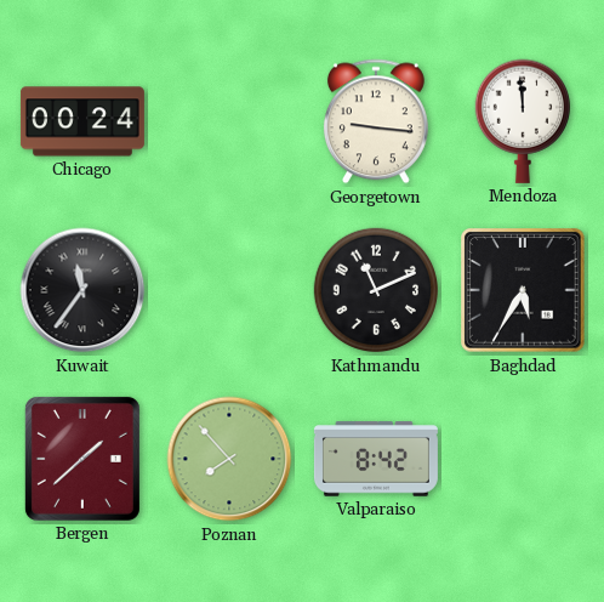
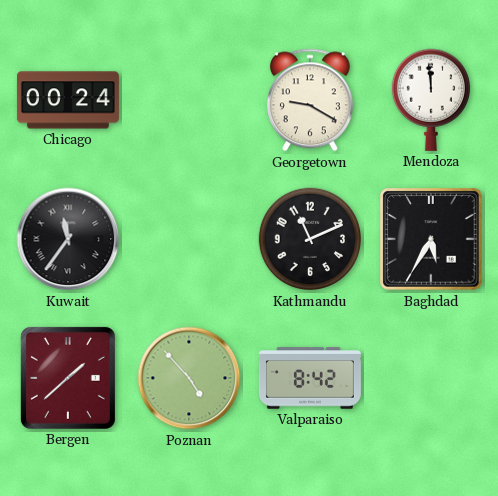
Georgetown: 9:16 -> 9:20
Poznan: 7:53 -> 4:53
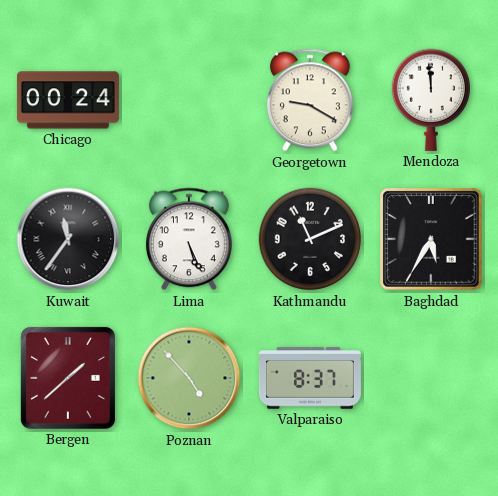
Lima: none -> 5:26
Valparaiso: 8:42 -> 8:37
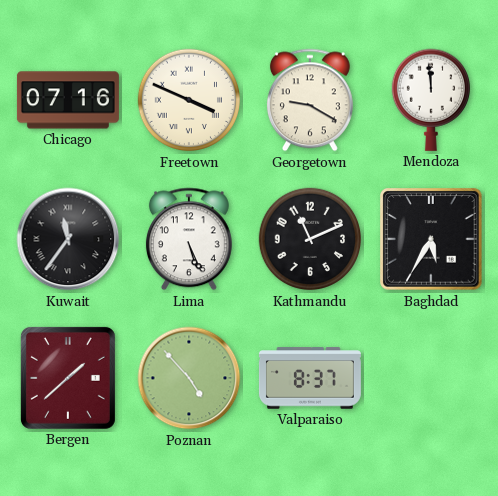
Chicago: 00:24 -> 07:16
Freetown: none -> 3:49
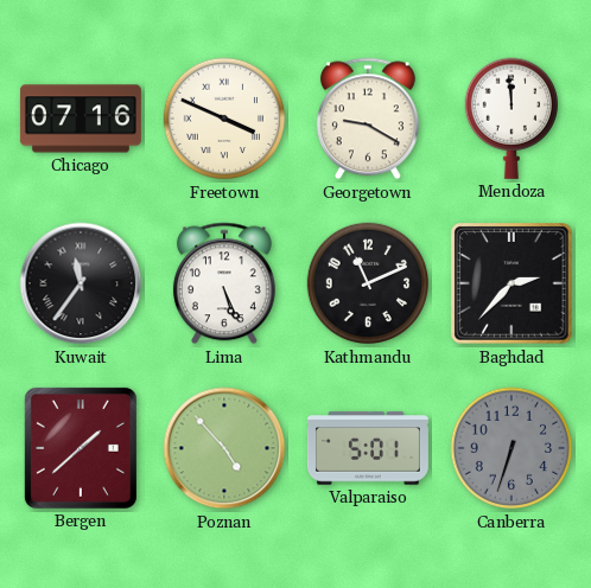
Baghdad: 5:35 -> 2:37
Valparaiso: 8:37 -> 5:01
Canberra: none -> 6:33
